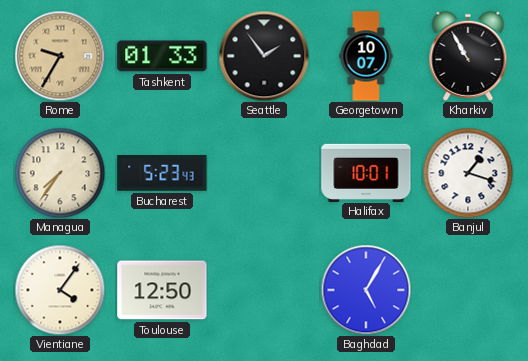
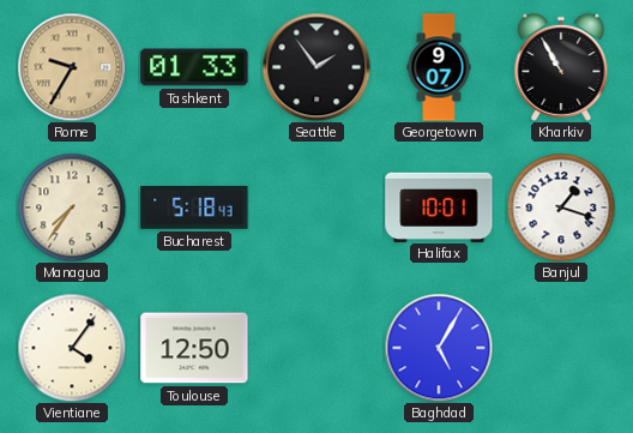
Georgetown: 10:07 -> 9:07
Bucharest: 5:23 -> 5:18
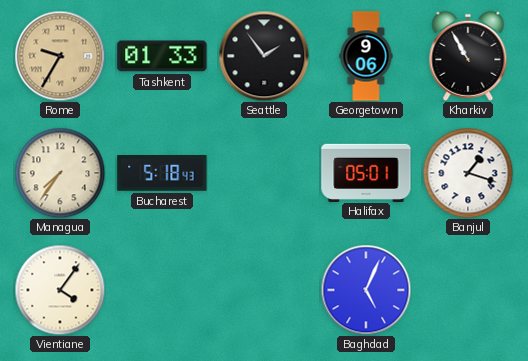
Georgetown: 9:07 -> 9:06
Halifax: 10:01 -> 05:01
Toulouse: 12:50 -> none
Baghdad: 5:05 -> 5:04
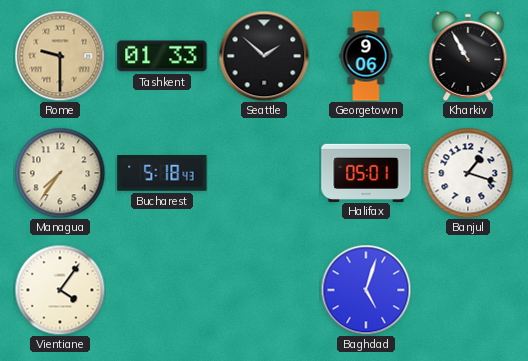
Rome: 9:35 -> 9:30
Seattle: 1:54 -> 1:52
Baghdad: 5:04 -> 5:03
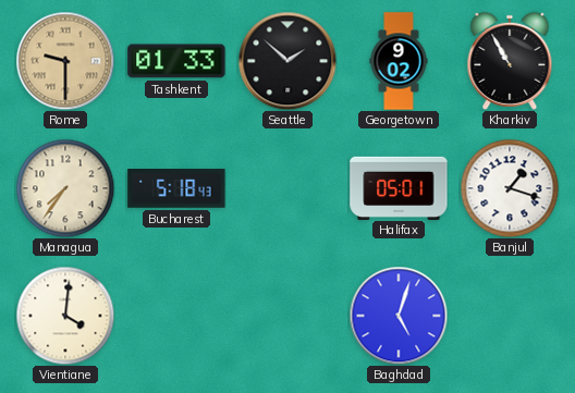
Georgetown: 9:06 -> 9:02
Vientiane: 4:06 -> 4:01
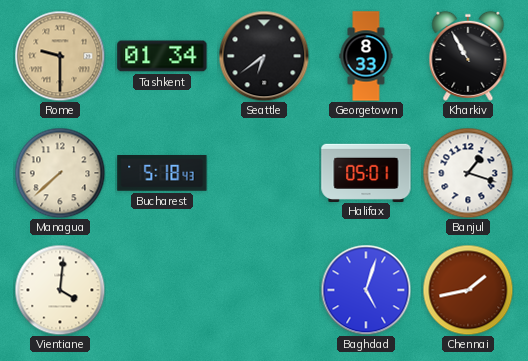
Tashkent: 01:33 -> 01:34
Seattle: 1:52 -> 6:39
Georgetown: 9:02 -> 8:33
Managua: 7:36 -> 7:38
Chennai: none -> 1:43
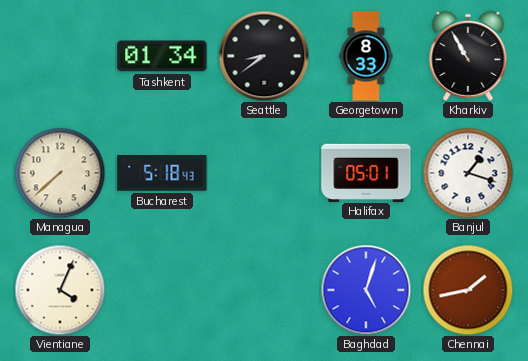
Rome: 9:30 -> none
Seattle: 6:39 -> 8:39
Vientiane: 4:01 -> 4:04
